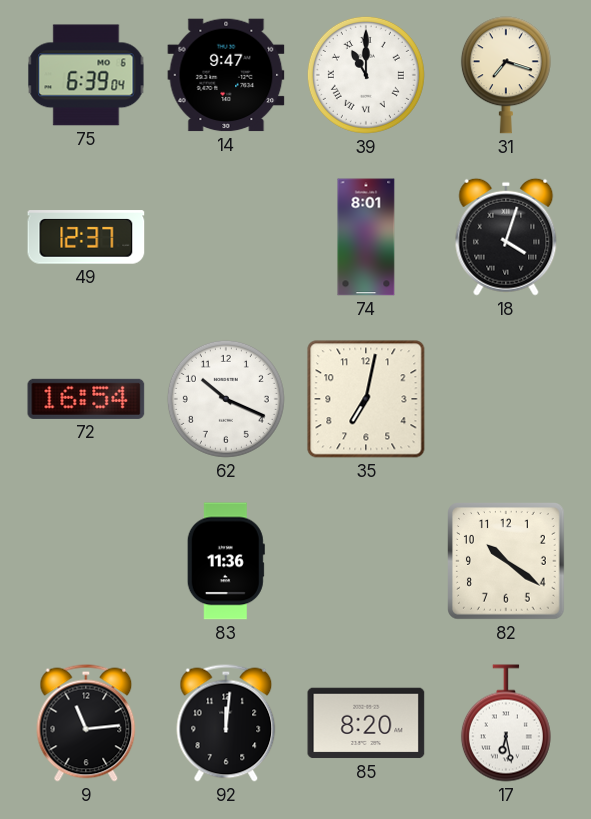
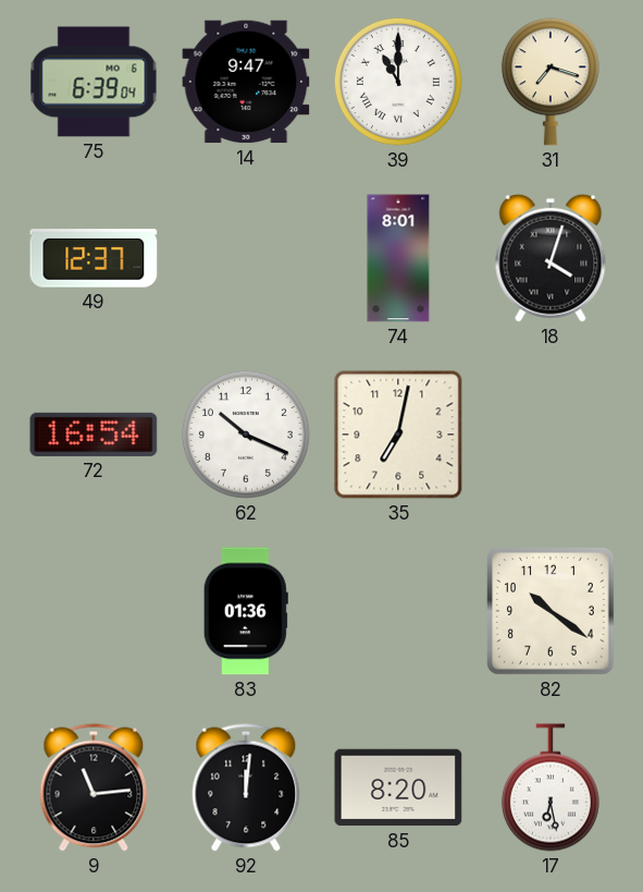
83: 11:36 -> 01:36
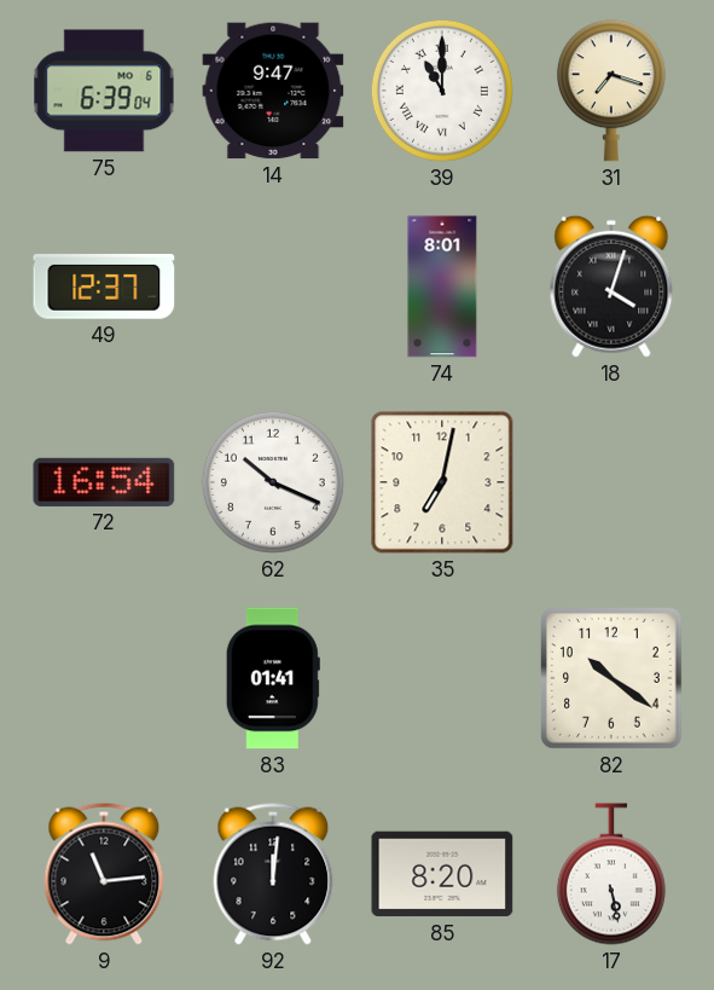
83: 01:36 -> 01:41
17: 6:28 -> 5:28
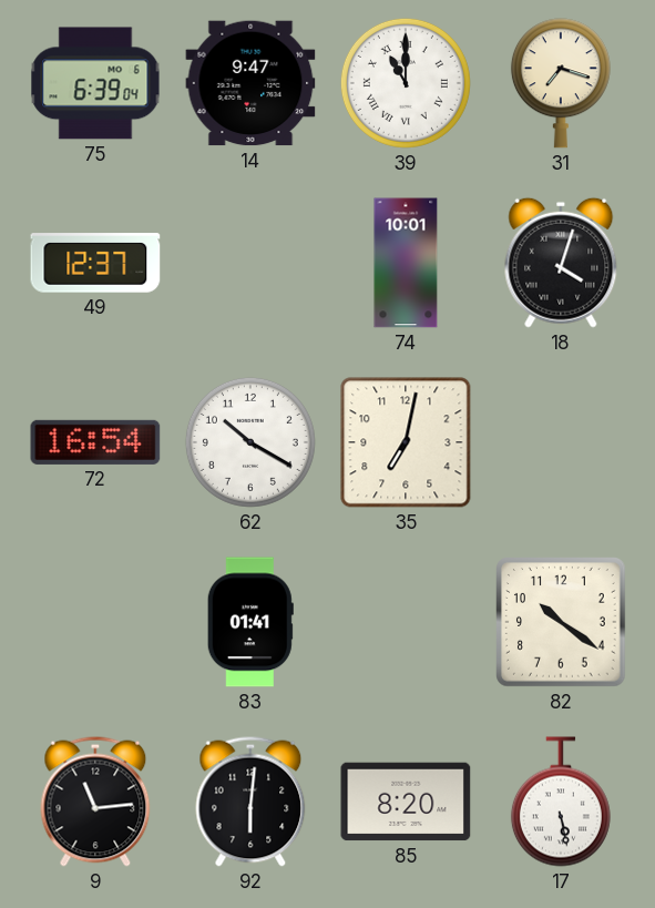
74: 8:01 -> 10:01
62: 10:19 -> 10:20
92: 12:01 -> 6:01
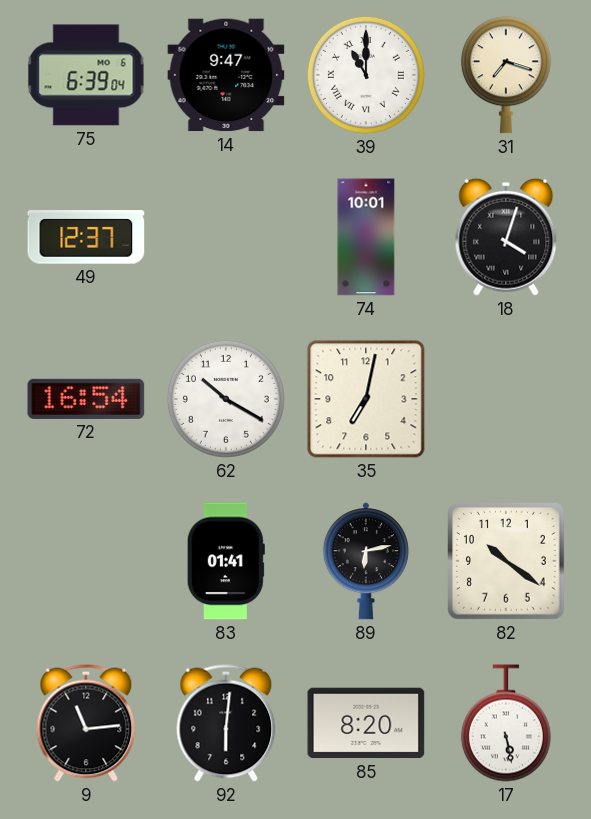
89: none -> 6:13
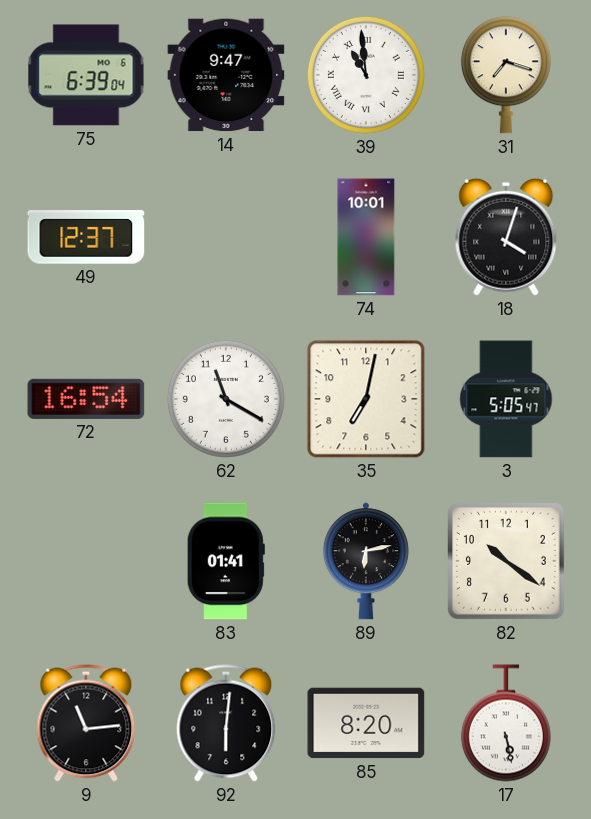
39: 11:00 -> 10:59
62: 10:20 -> 11:20
3: none -> 5:05
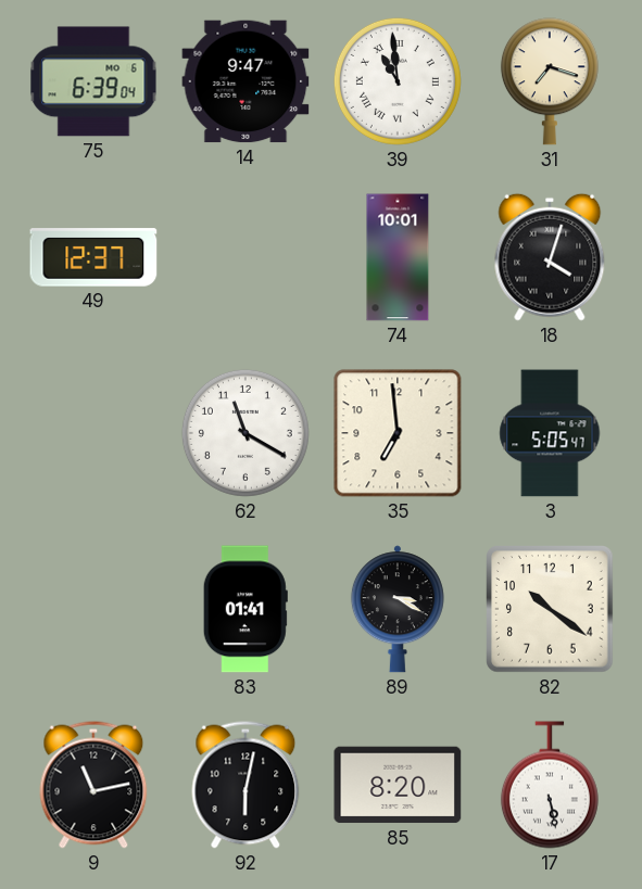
72: 16:54 -> none
35: 7:02 -> 6:59
89: 6:13 -> 3:20
9: 11:14 -> 11:13
92: 6:01 -> 6:02
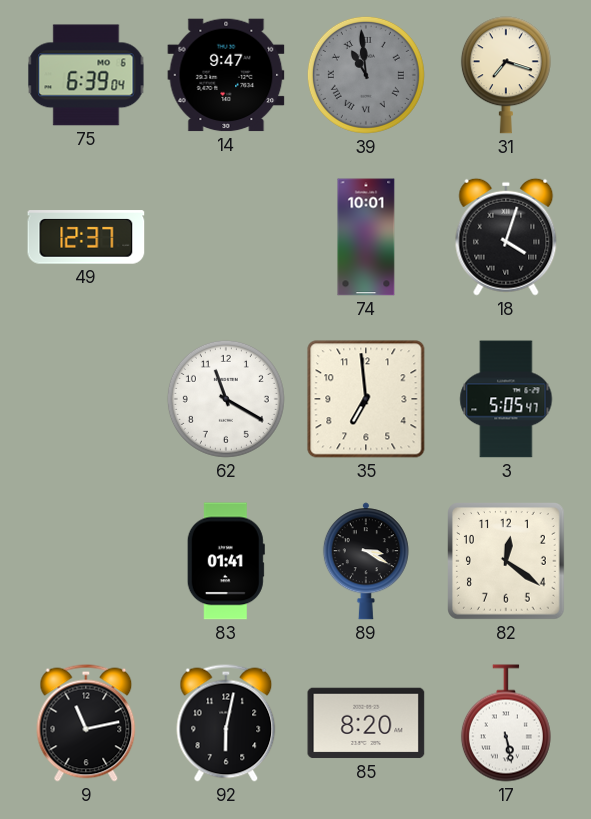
39 dial: white -> grey
82: 10:21 -> 12:21
